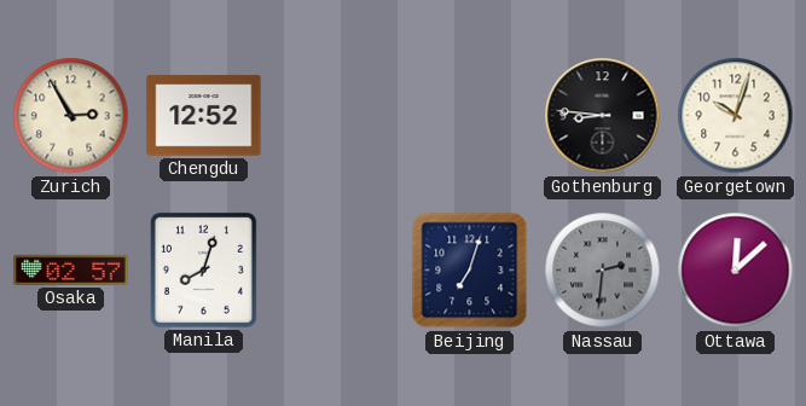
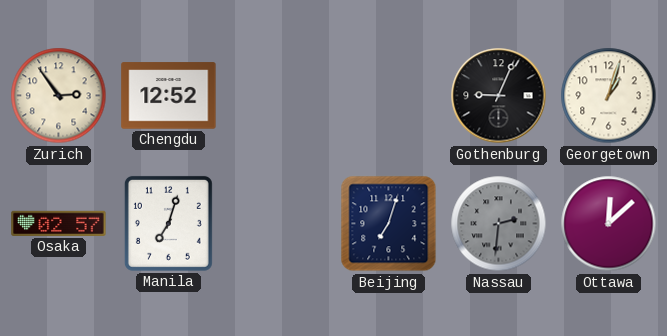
Zurich: 2:55 -> 2:54
Gothenburg: 8:46 -> 9:04
Georgetown: 10:03 -> 1:03
Manila: 8:03 -> 7:03
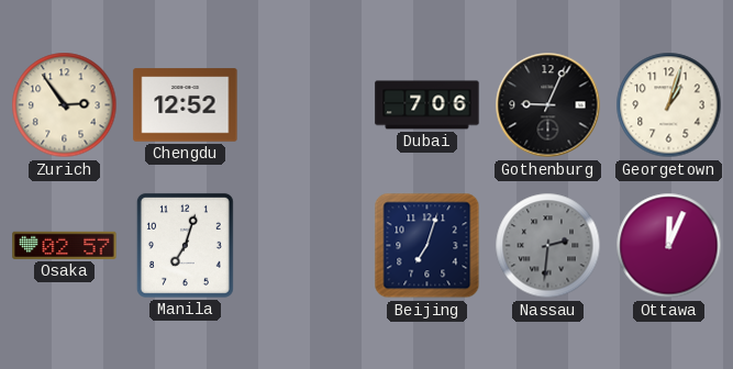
Dubai: none -> 7:06
Ottawa: 12:08 -> 12:04
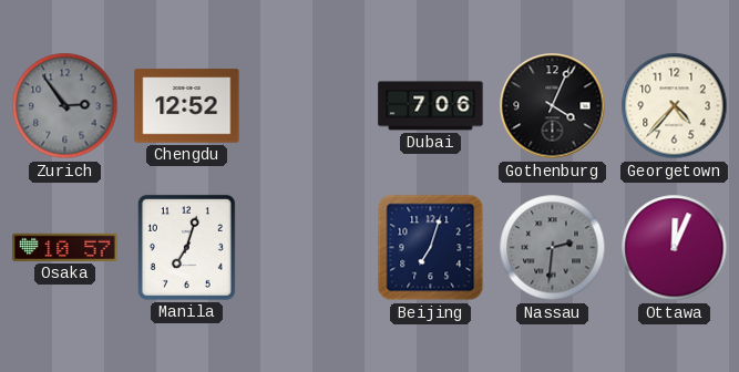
Zurich dial: cream -> grey
Gothenburg: 9:04 -> 4:04
Georgetown: 1:03 -> 4:37
Osaka: 02:57 -> 10:57
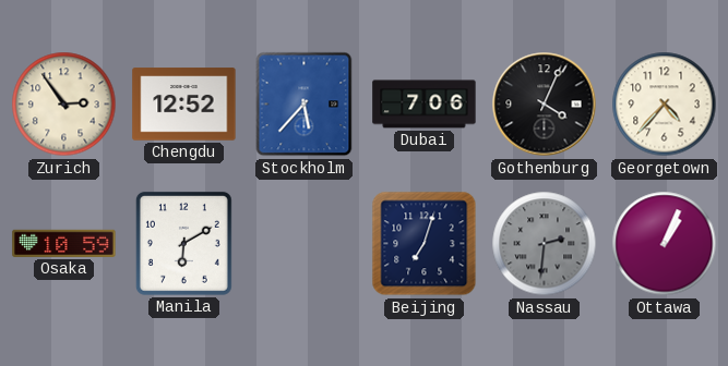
Zurich dial: grey -> cream
Stockholm: none -> 5:37
Osaka: 10:57 -> 10:59
Manila: 7:03 -> 6:10
Ottawa: 12:04 -> 1:04
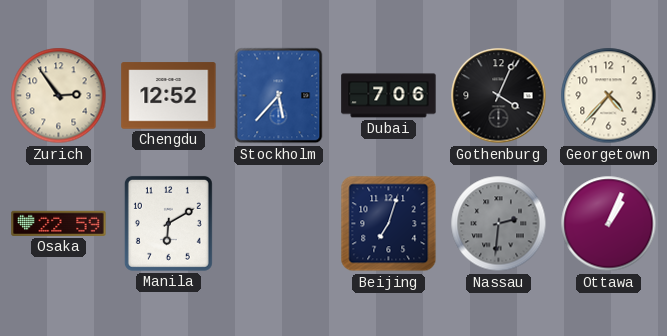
Osaka: 10:59 -> 22:59
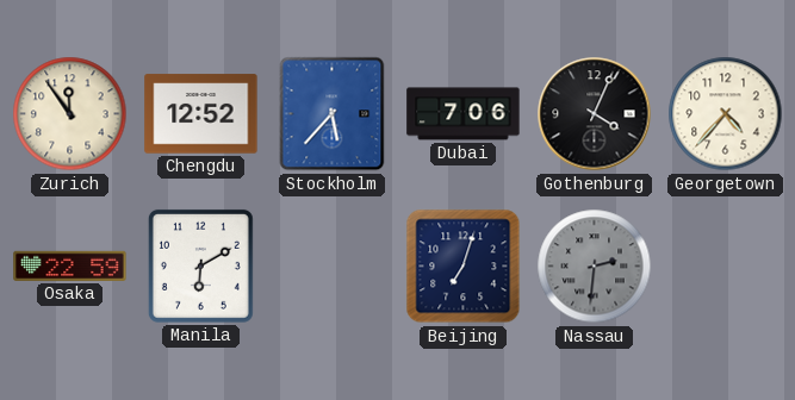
Zurich: 2:54 -> 11:54
Ottawa: 1:04 -> none
